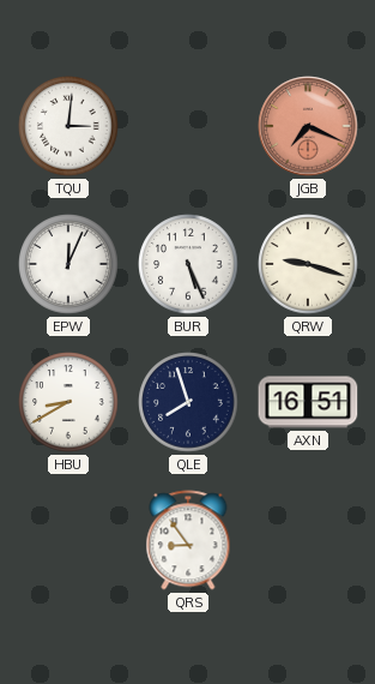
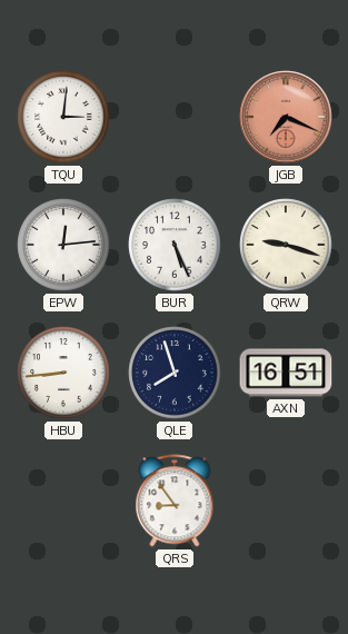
EPW: 12:04 -> 12:14
HBU: 8:40 -> 8:44
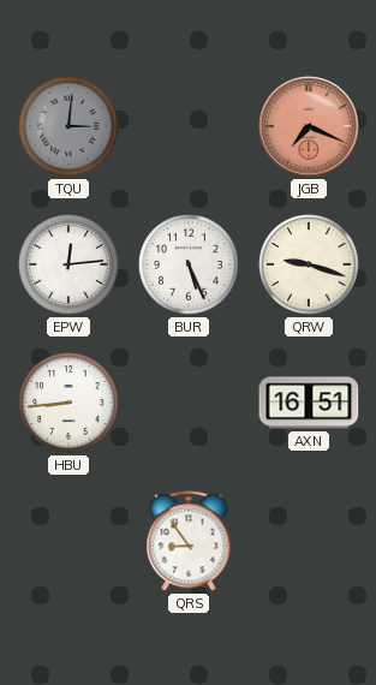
TQU dial: white -> grey
QLE: 7:57 -> none
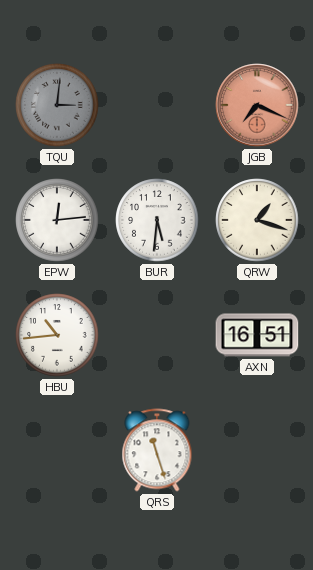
BUR: 5:26 -> 5:31
QRW: 9:18 -> 1:18
HBU: 8:44 -> 10:44
QRS: 8:54 -> 11:27
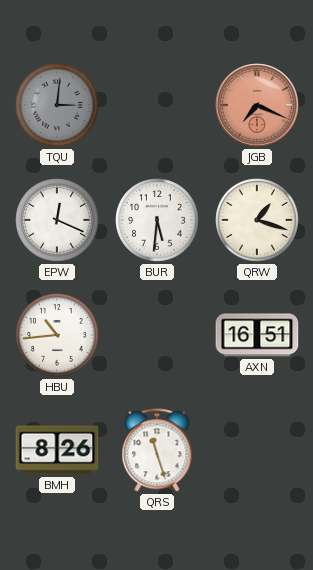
EPW: 12:14 -> 12:19
BMH: none -> 8:26
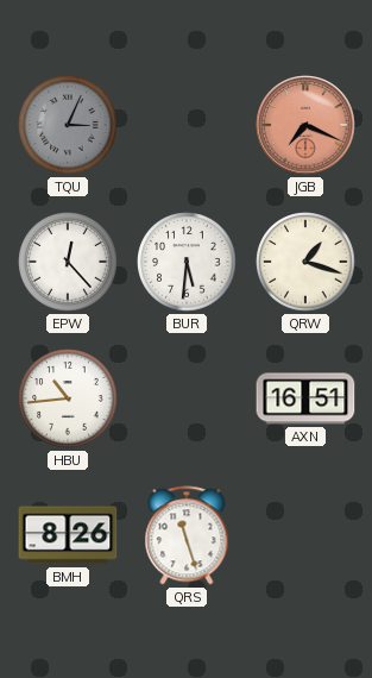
TQU: 3:01 -> 3:04
EPW: 12:19 -> 12:23
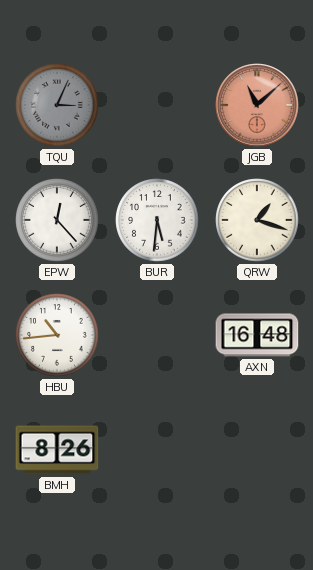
JGB: 7:19 -> 11:08
AXN: 16:51 -> 16:48
QRS: 11:27 -> none
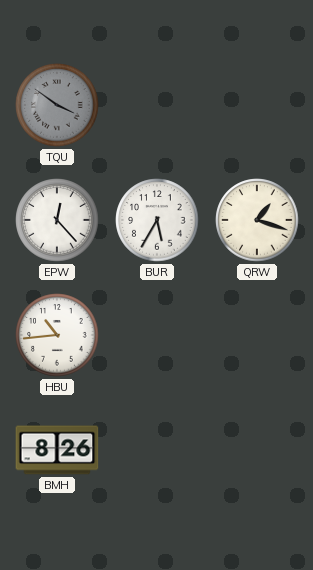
TQU: 3:04 -> 3:51
JGB: 11:08 -> none
BUR: 5:31 -> 5:35
AXN: 16:48 -> none
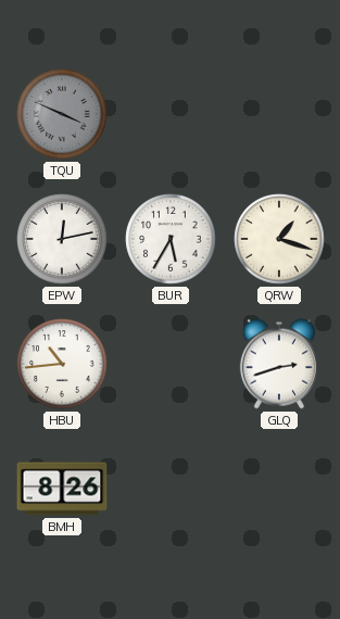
TQU: 3:51 -> 3:49
EPW: 12:23 -> 12:13
GLQ: none -> 2:42
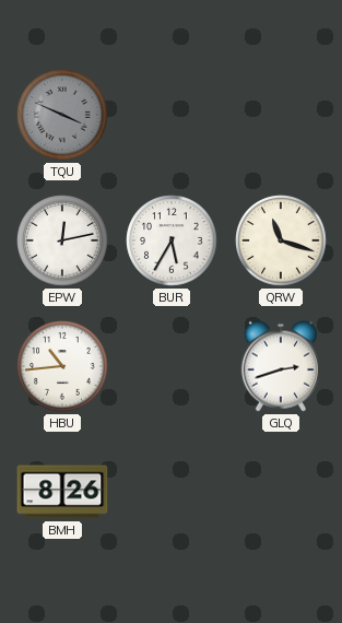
QRW: 1:18 -> 11:18
